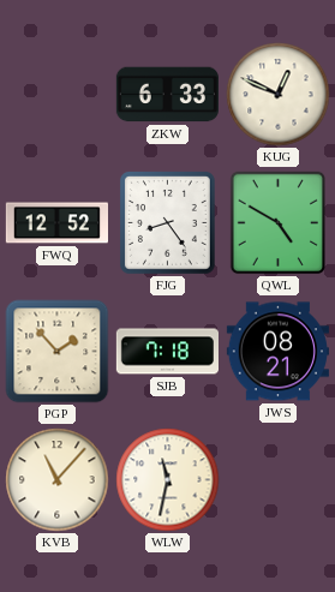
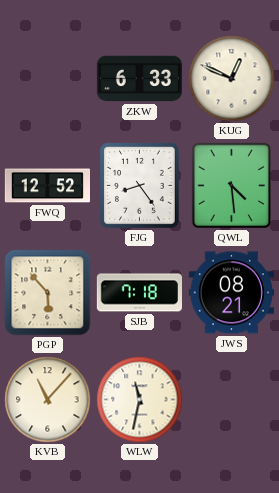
QWL: 4:50 -> 4:29
PGP: 1:53 -> 5:53
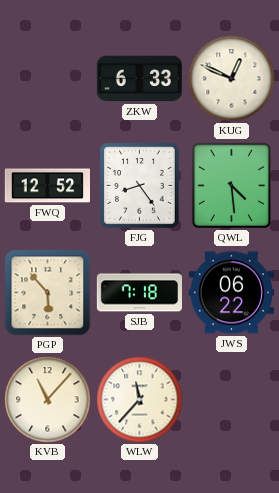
JWS: 08:21 -> 06:22
WLW: 11:32 -> 11:37
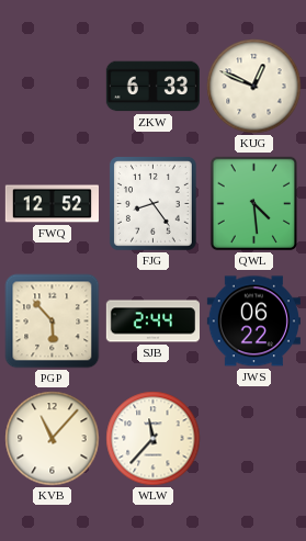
SJB: 7:18 -> 2:44
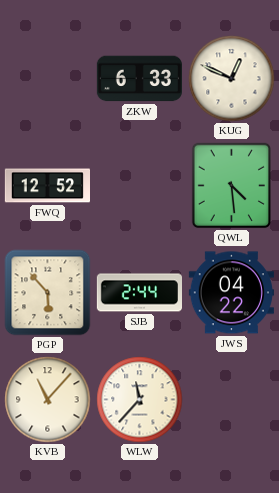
FJG: 8:24 -> none
JWS: 06:22 -> 04:22
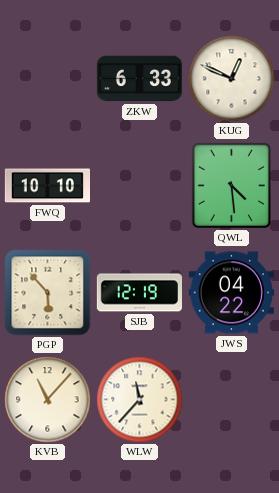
FWQ: 12:52 -> 10:10
SJB: 2:44 -> 12:19
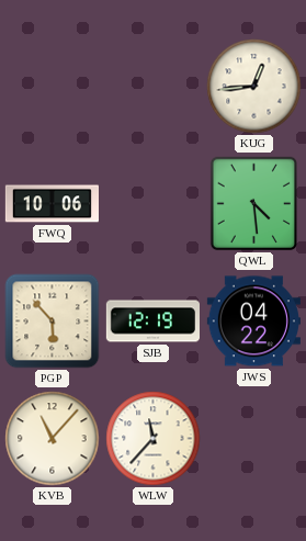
ZKW: 6:33 -> none
KUG: 12:49 -> 12:44
FWQ: 10:10 -> 10:06
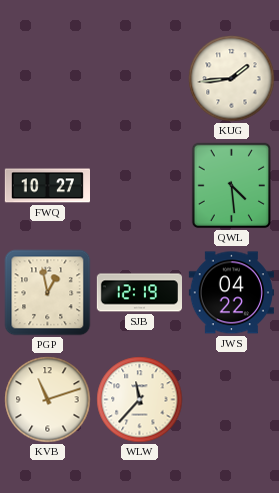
KUG: 12:44 -> 1:44
FWQ: 10:06 -> 10:27
PGP: 5:53 -> 12:58
KVB: 11:07 -> 11:12
